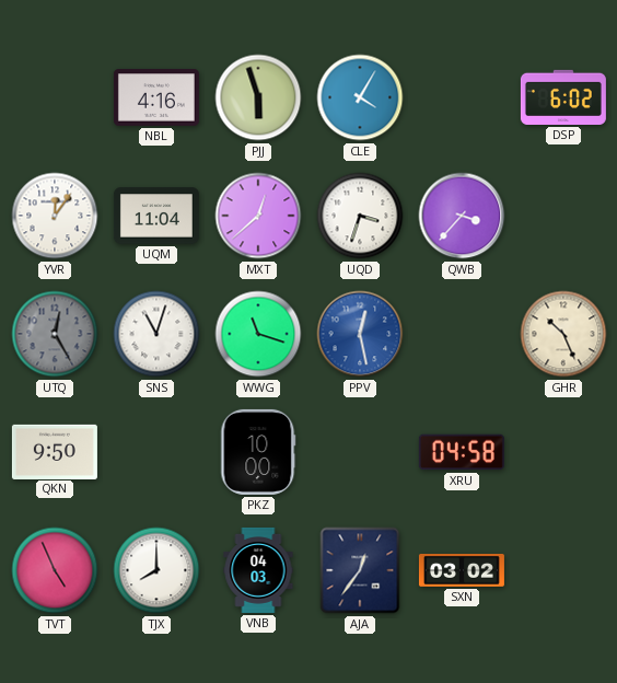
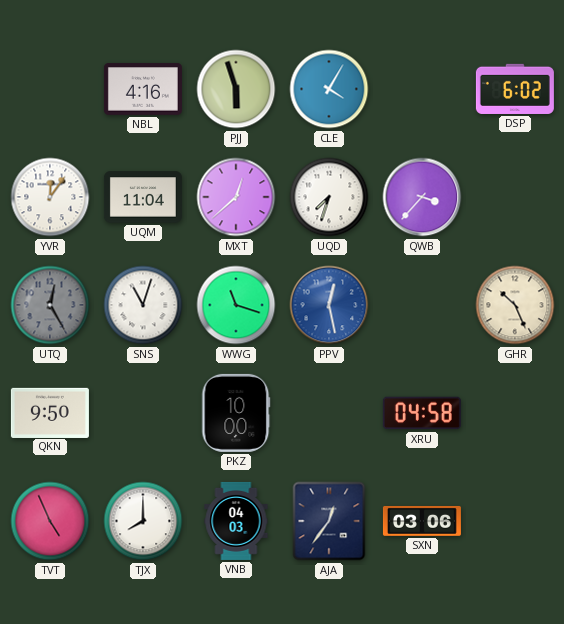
UQD: 3:33 -> 7:33
SXN: 03:02 -> 03:06
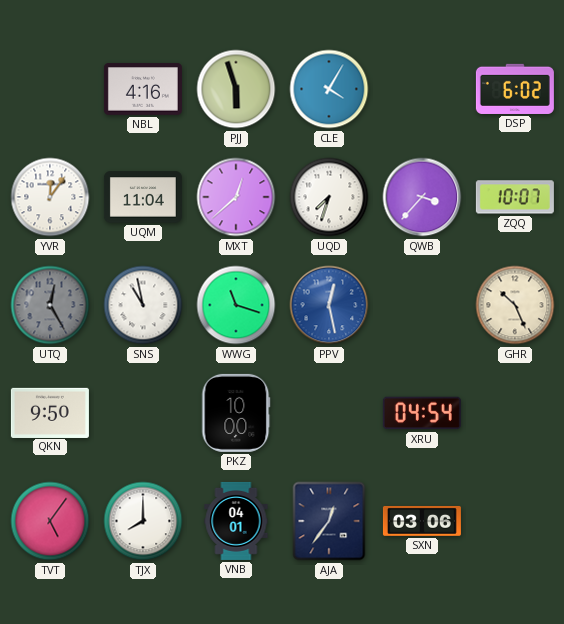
ZQQ: none -> 10:07
SNS: 11:03 -> 10:58
XRU: 04:58 -> 04:54
TVT: 4:56 -> 5:06
VNB: 04:03 -> 04:01
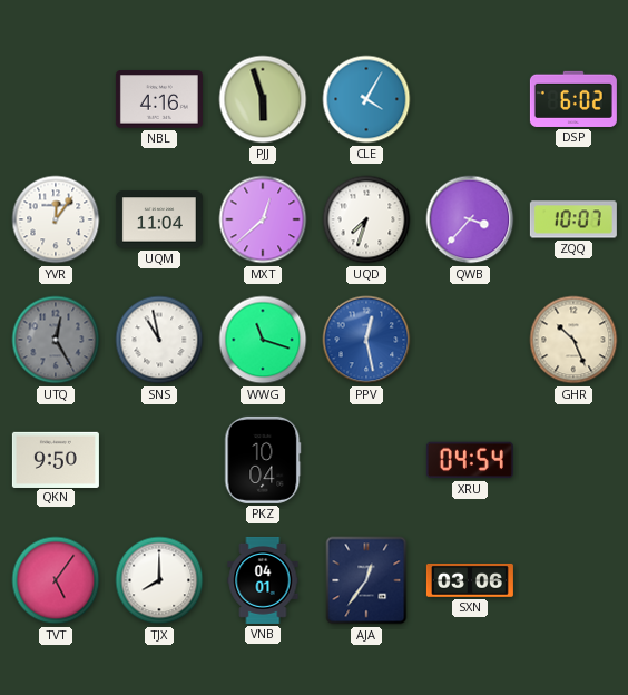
PKZ: 10:00 -> 10:04
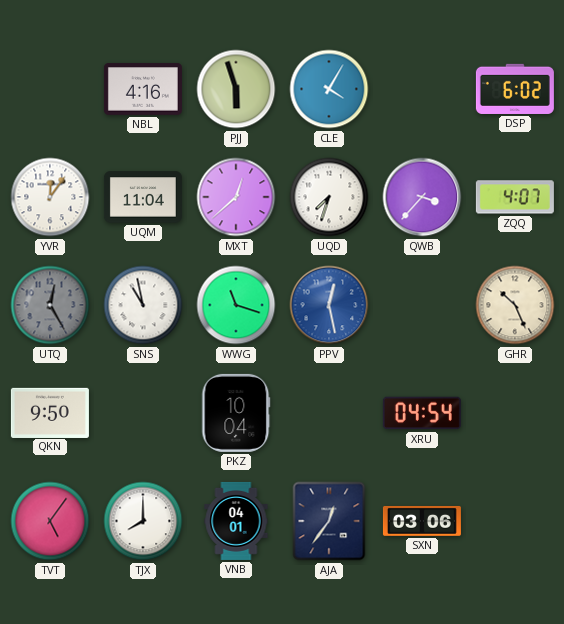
ZQQ: 10:07 -> 4:07
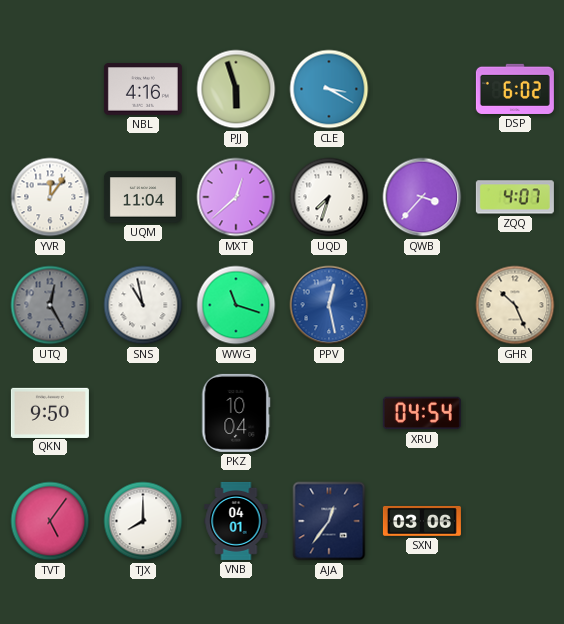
CLE: 4:05 -> 3:20
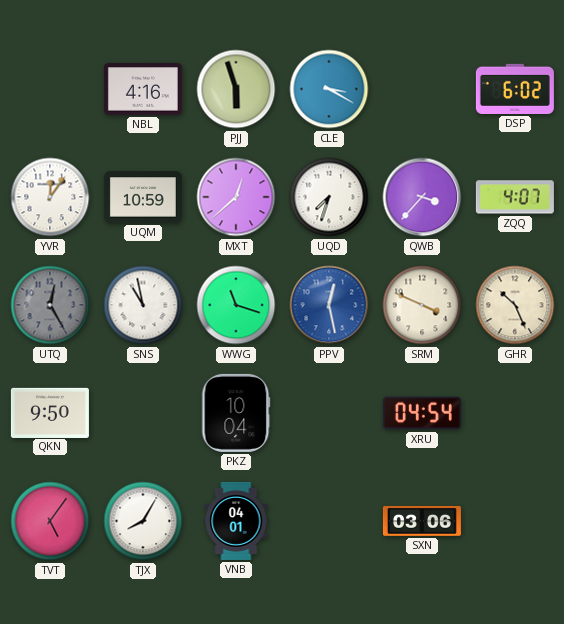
UQM: 11:04 -> 10:59
SRM: none -> 3:49
TJX: 8:00 -> 8:05
AJA: 12:36 -> none
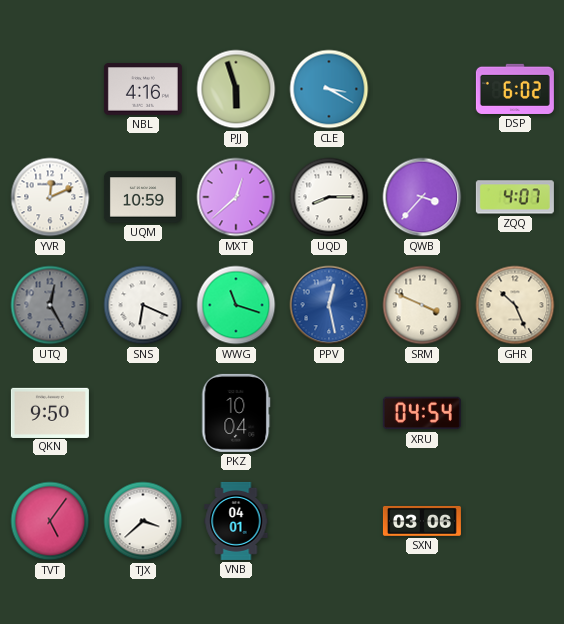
YVR: 12:06 -> 12:11
UQD: 7:33 -> 8:15
SNS: 10:58 -> 6:19
TJX: 8:05 -> 3:38
